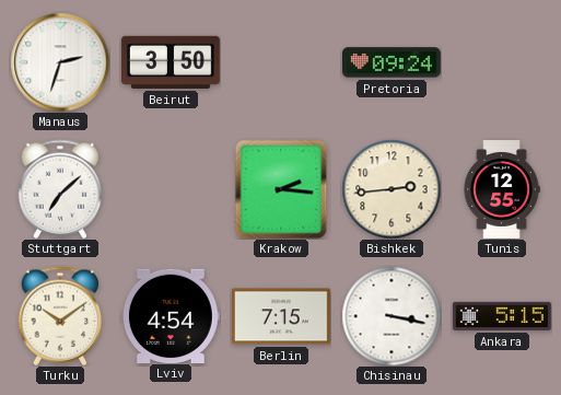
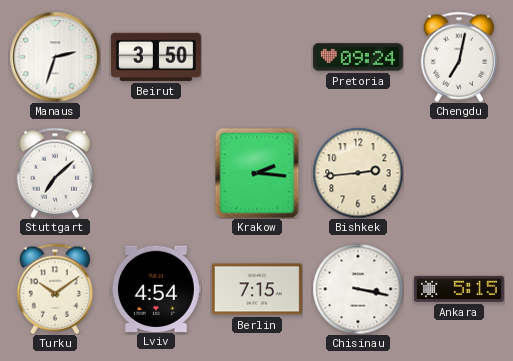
Chengdu: none -> 7:02
Tunis: 12:55 -> none
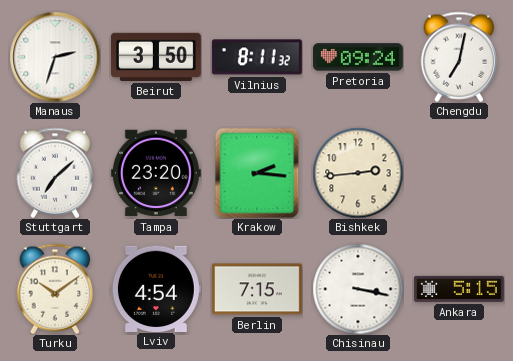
Vilnius: none -> 8:11
Tampa: none -> 23:20
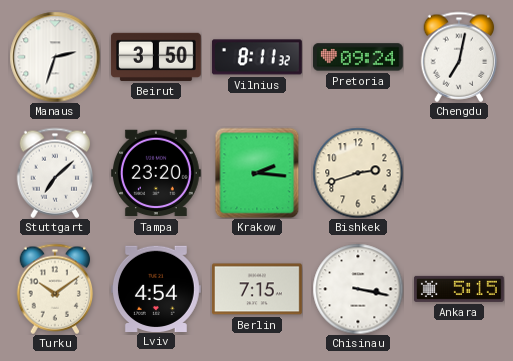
Bishkek: 2:44 -> 2:42
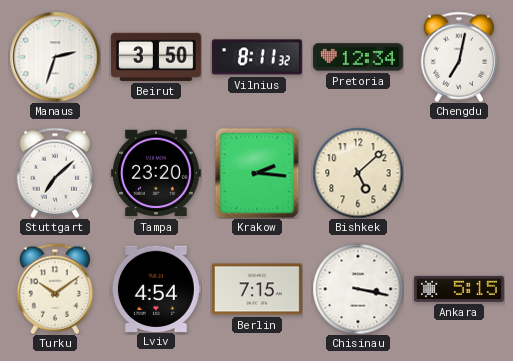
Pretoria: 09:24 -> 12:34
Bishkek: 2:42 -> 5:08
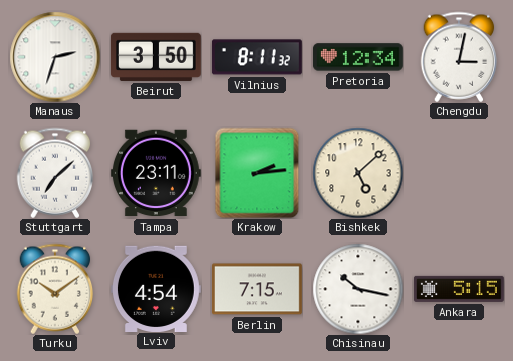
Chengdu: 7:02 -> 3:02
Tampa: 23:20 -> 23:11
Krakow: 2:16 -> 2:14
Chisinau: 3:17 -> 10:17
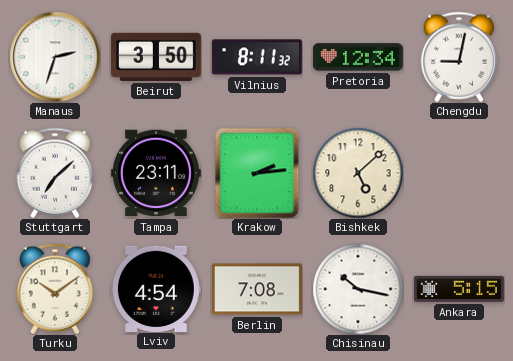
Chengdu: 3:02 -> 9:02
Berlin: 7:15 -> 7:08
